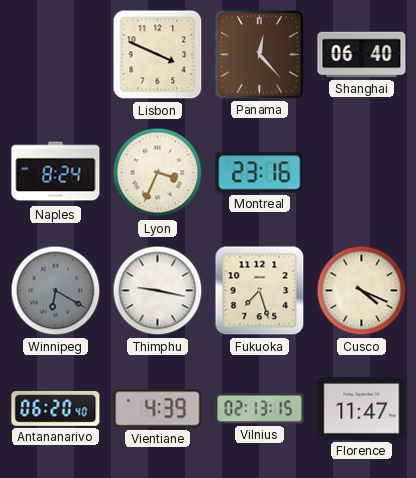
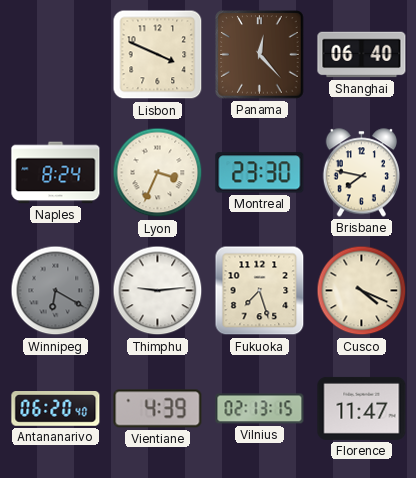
Montreal: 23:16 -> 23:30
Brisbane: none -> 7:47
Thimphu: 9:17 -> 9:14
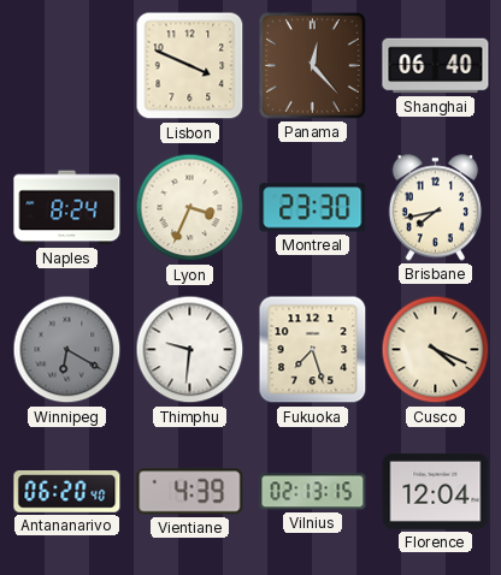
Brisbane: 7:47 -> 7:43
Thimphu: 9:14 -> 9:31
Florence: 11:47 -> 12:04
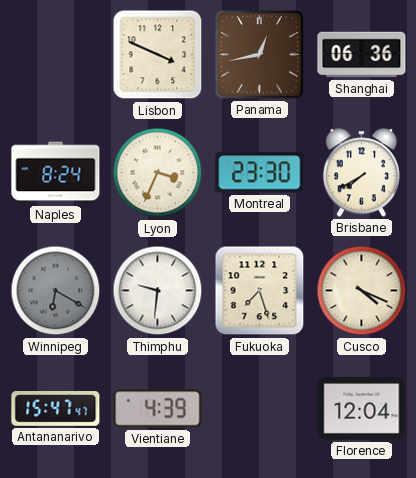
Panama: 12:23 -> 12:43
Shanghai: 06:40 -> 06:36
Brisbane: 7:43 -> 7:40
Antananarivo: 06:20 -> 15:47
Vilnius: 02:13 -> none
